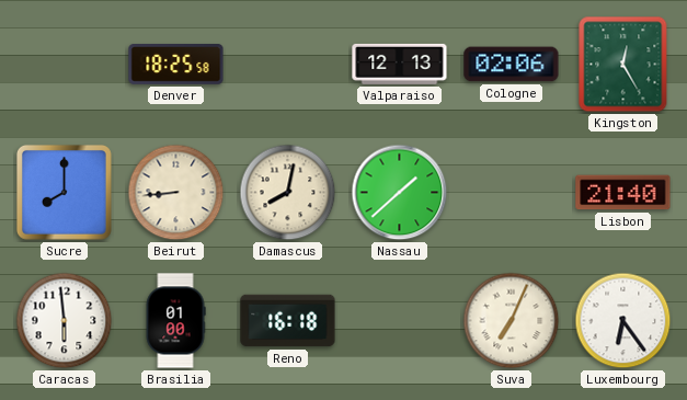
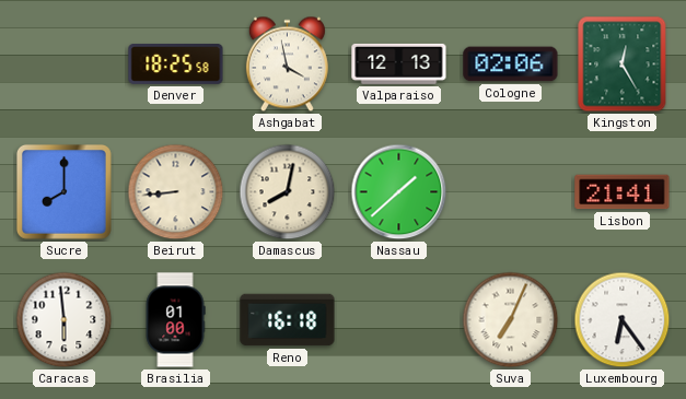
Ashgabat: none -> 3:58
Lisbon: 21:40 -> 21:41
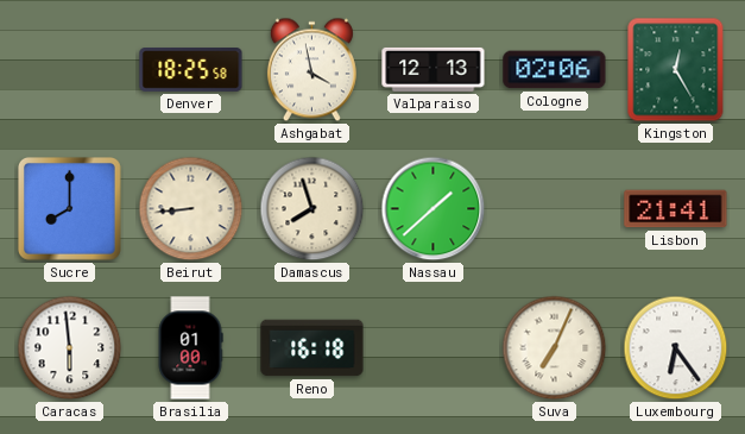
Damascus: 8:02 -> 7:57
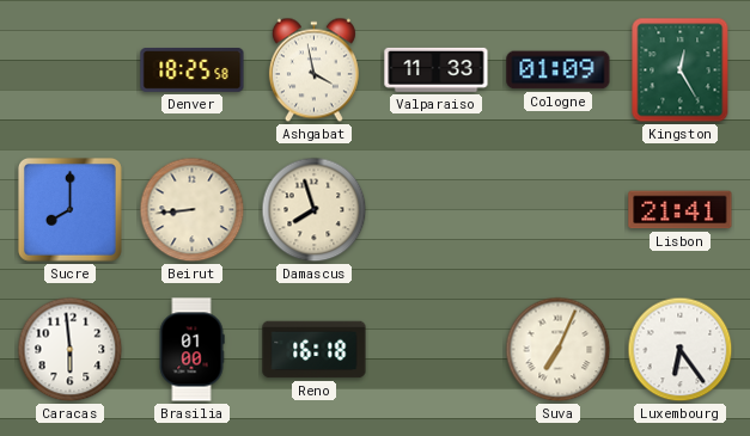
Valparaiso: 12:13 -> 11:33
Cologne: 02:06 -> 01:09
Nassau: 1:38 -> none
